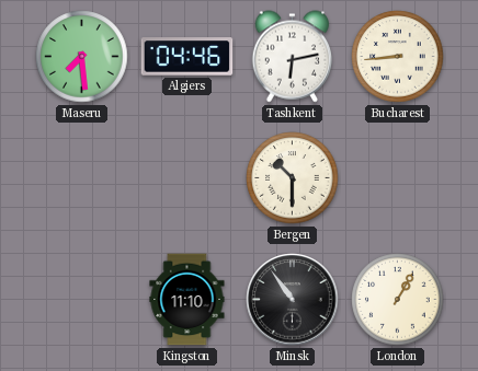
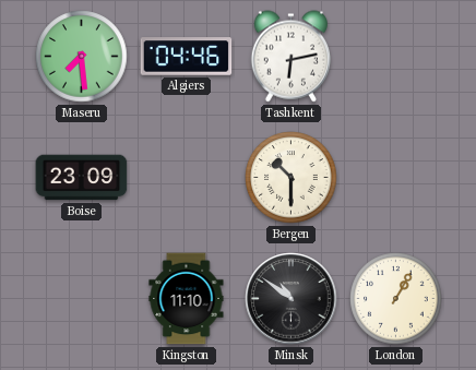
Bucharest: 8:44 -> none
Boise: none -> 23:09
Minsk: 10:54 -> 10:51
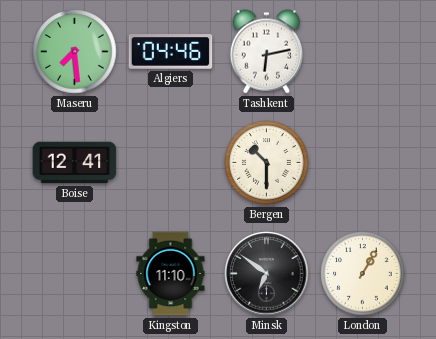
Boise: 23:09 -> 12:41
Minsk: 10:51 -> 6:51
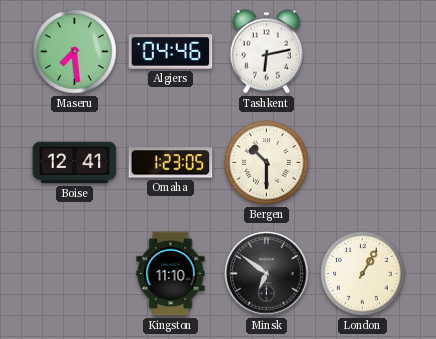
Omaha: none -> 1:23
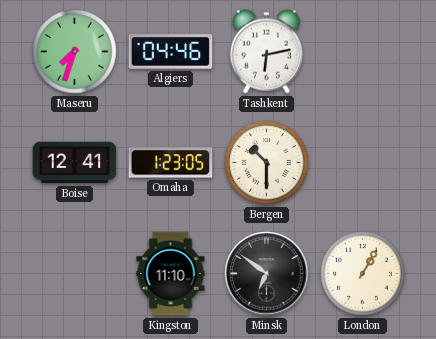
Maseru: 7:29 -> 7:33
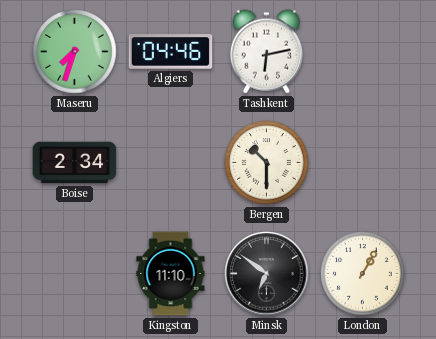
Boise: 12:41 -> 2:34
Omaha: 1:23 -> none
